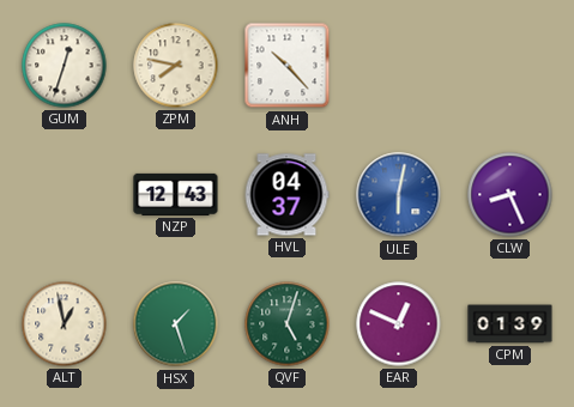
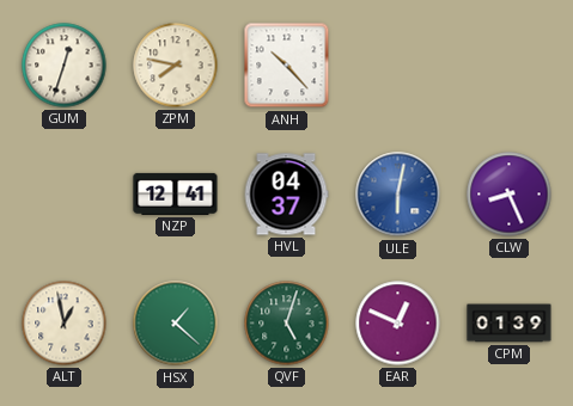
NZP: 12:43 -> 12:41
HSX: 1:27 -> 1:22
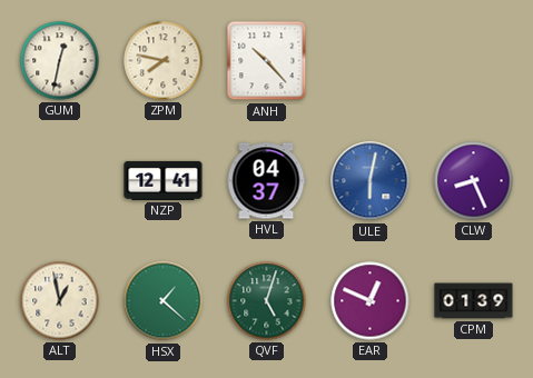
GUM: 12:33 -> 12:32
